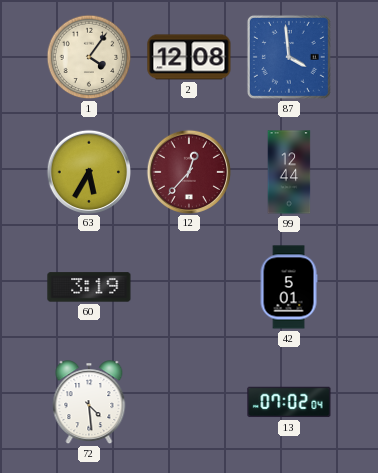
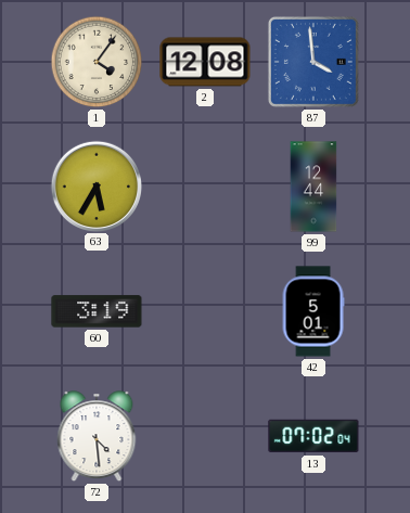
12: 12:37 -> none
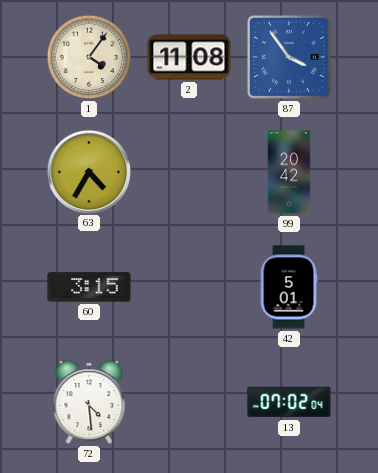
2: 12:08 -> 11:08
87: 3:59 -> 3:54
63: 5:35 -> 4:35
99: 12:44 -> 20:42
60: 3:19 -> 3:15
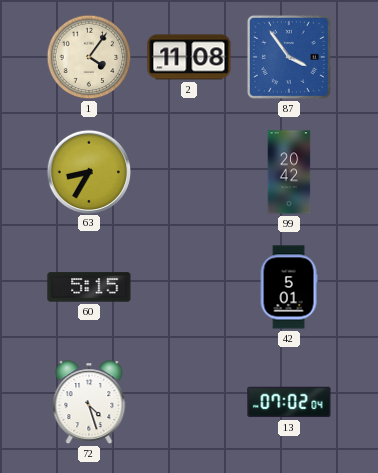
63: 4:35 -> 8:35
60: 3:15 -> 5:15
72: 4:29 -> 4:27
